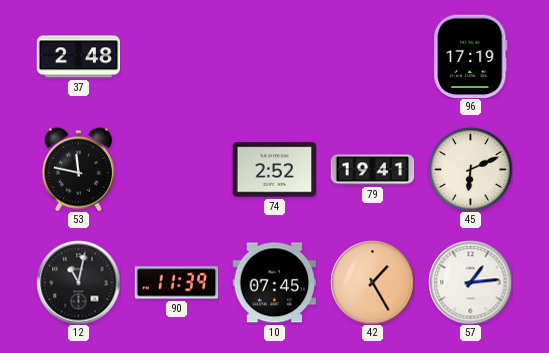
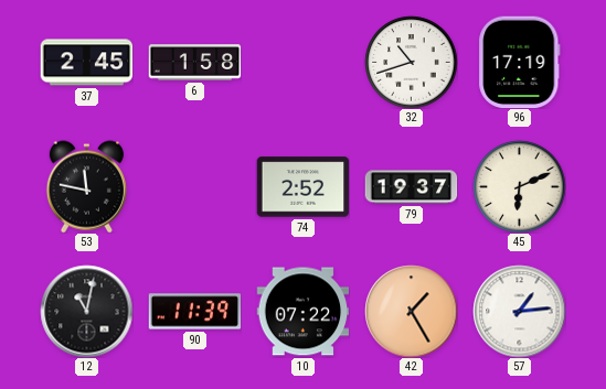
37: 2:48 -> 2:45
6: none -> 1:58
32: none -> 10:42
79: 19:41 -> 19:37
10: 07:45 -> 07:22
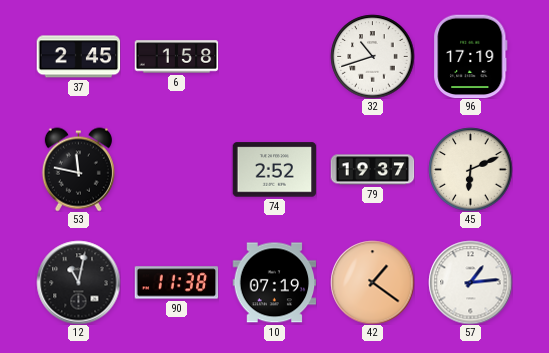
90: 11:39 -> 11:38
10: 07:22 -> 07:19
42: 1:25 -> 1:21
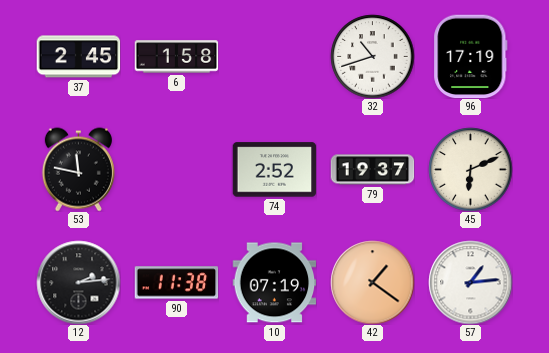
12: 11:02 -> 2:14
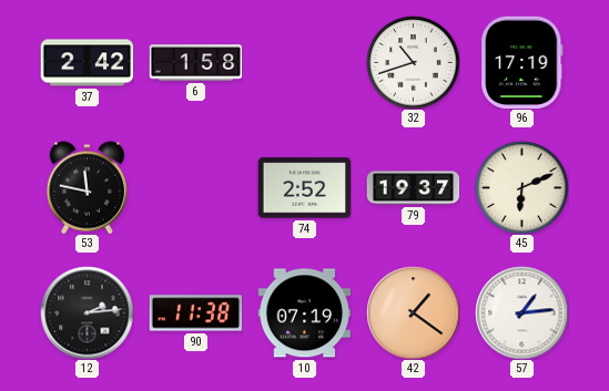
37: 2:45 -> 2:42
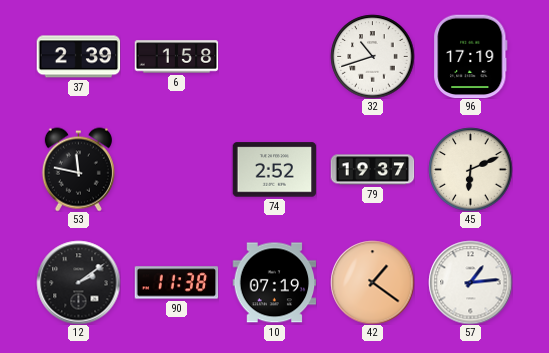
37: 2:42 -> 2:39
12: 2:14 -> 2:09
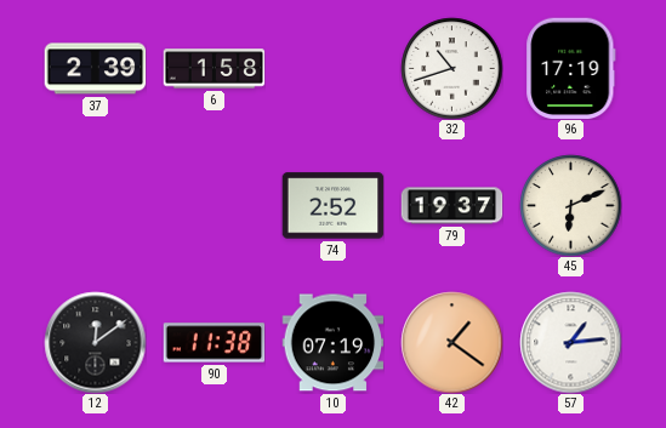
53: 11:47 -> none
12: 2:09 -> 12:09
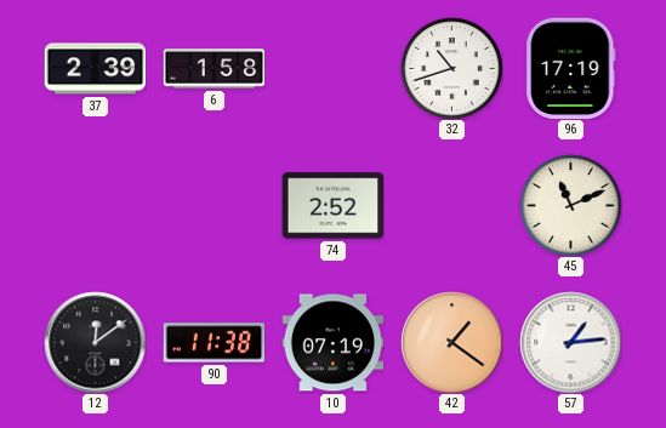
79: 19:37 -> none
45: 6:11 -> 11:11
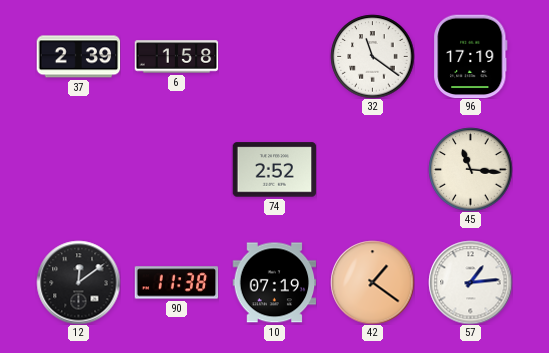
32: 10:42 -> 11:21
45: 11:11 -> 11:16
